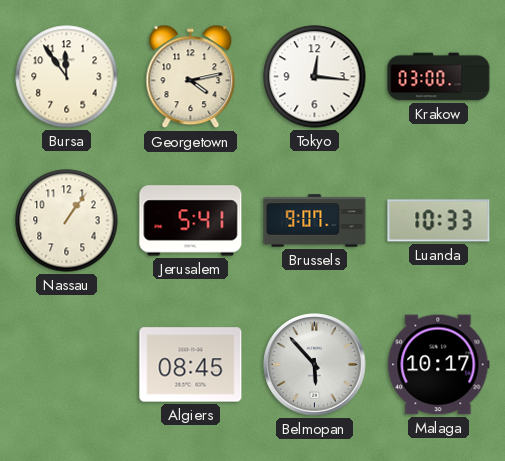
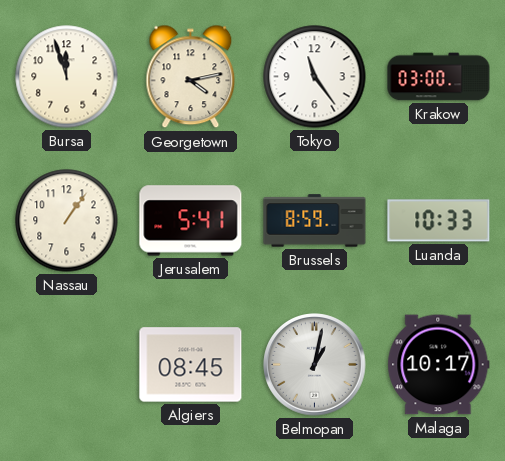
Bursa: 11:54 -> 11:57
Tokyo: 12:16 -> 11:24
Brussels: 9:07 -> 8:59
Belmopan: 5:53 -> 1:02
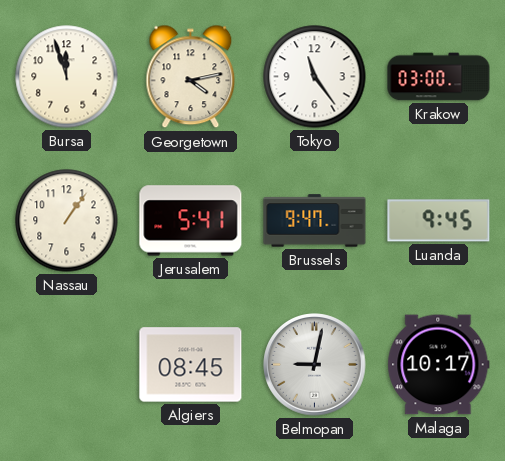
Brussels: 8:59 -> 9:47
Luanda: 10:33 -> 9:45
Belmopan: 1:02 -> 9:02
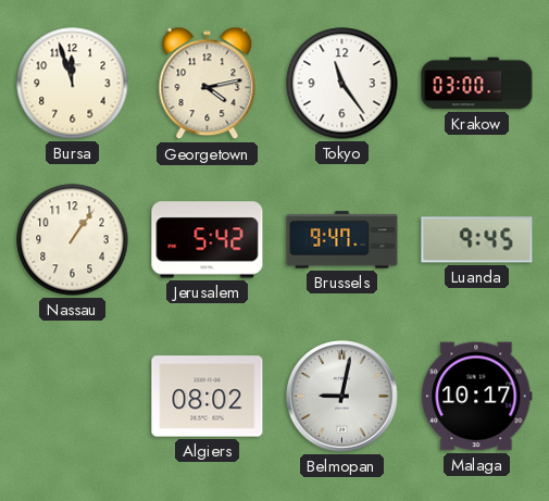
Jerusalem: 5:41 -> 5:42
Algiers: 08:45 -> 08:02
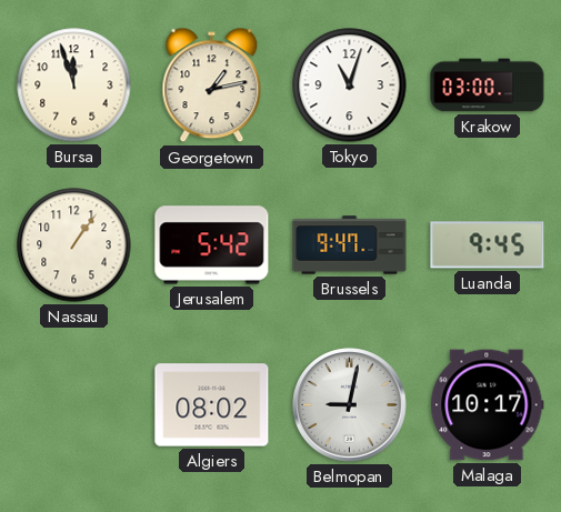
Georgetown: 4:13 -> 1:13
Tokyo: 11:24 -> 11:03
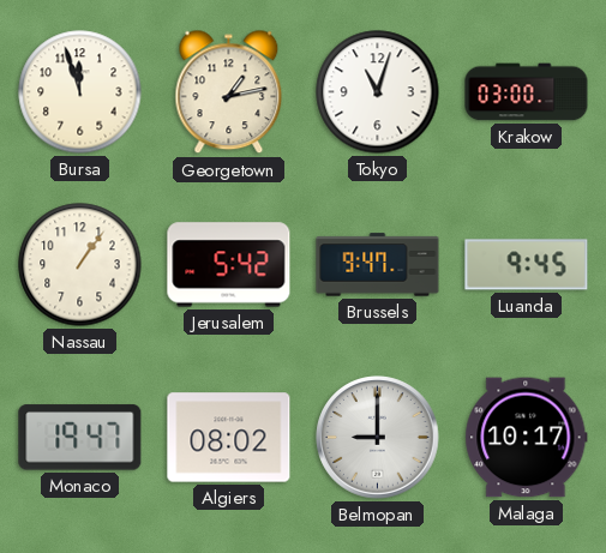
Monaco: none -> 19:47
Belmopan: 9:02 -> 9:00
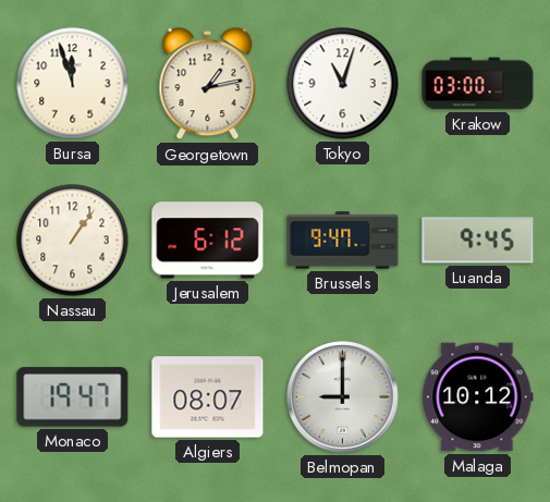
Jerusalem: 5:42 -> 6:12
Algiers: 08:02 -> 08:07
Malaga: 10:17 -> 10:12
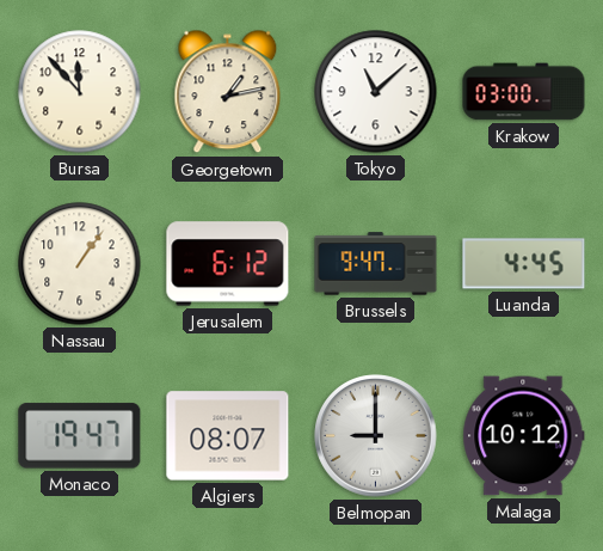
Bursa: 11:57 -> 11:53
Tokyo: 11:03 -> 11:08
Luanda: 9:45 -> 4:45
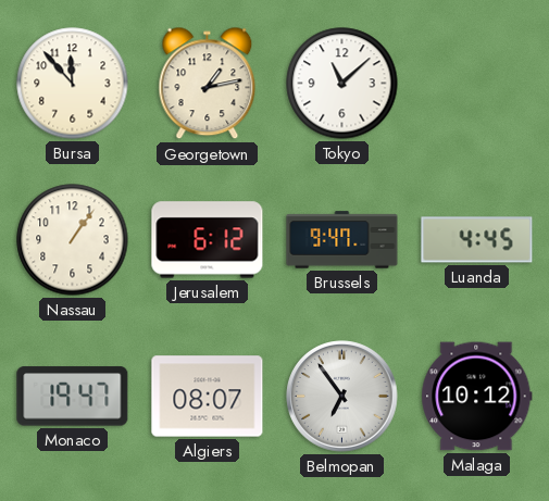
Krakow: 03:00 -> none
Belmopan: 9:00 -> 6:54
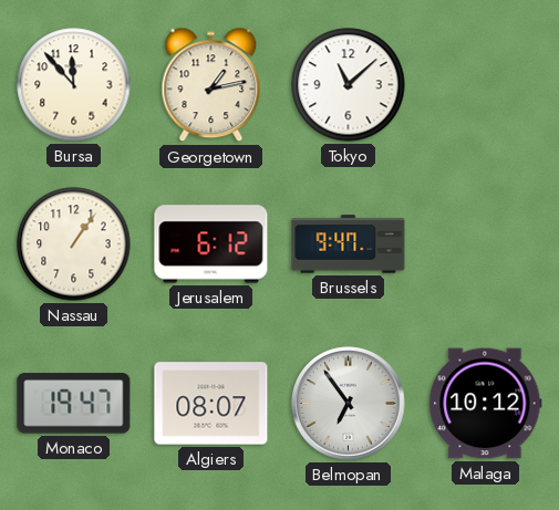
Luanda: 4:45 -> none
